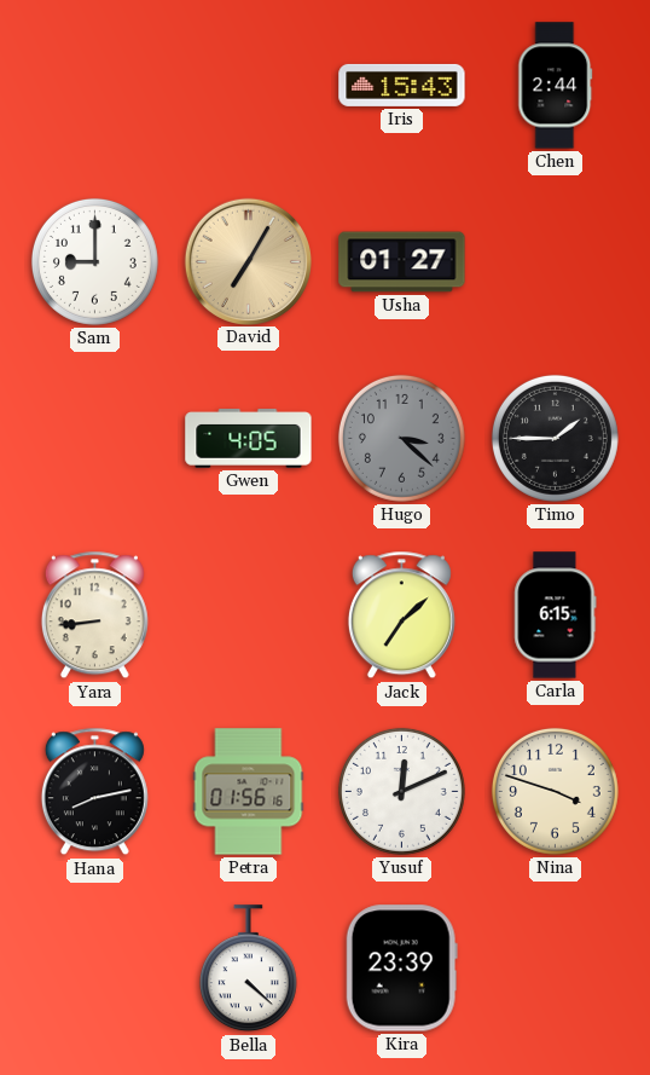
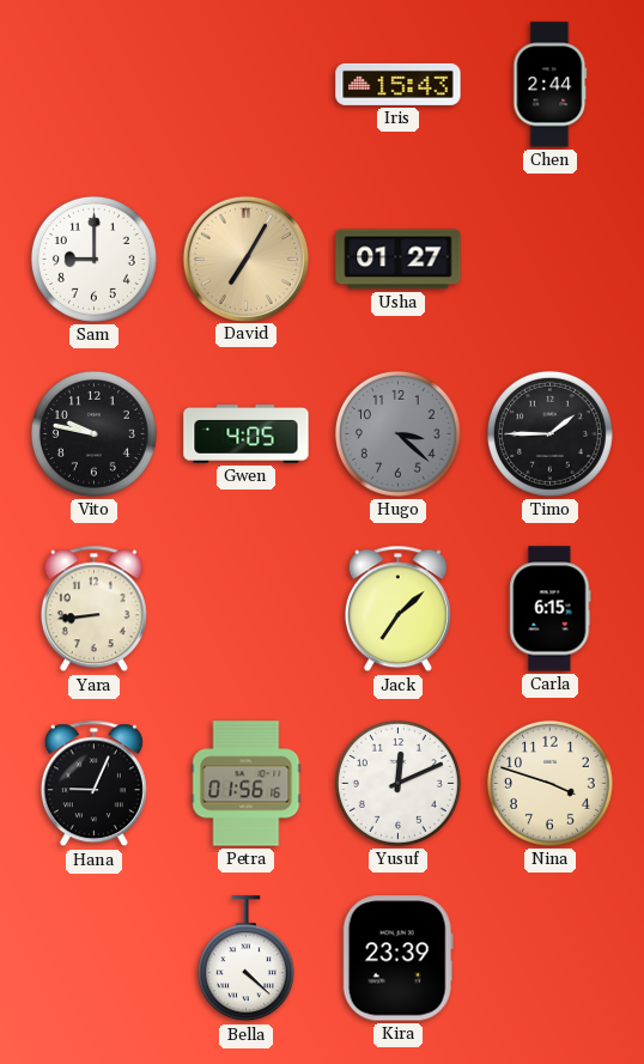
Vito: none -> 9:47
Hana: 8:13 -> 9:04
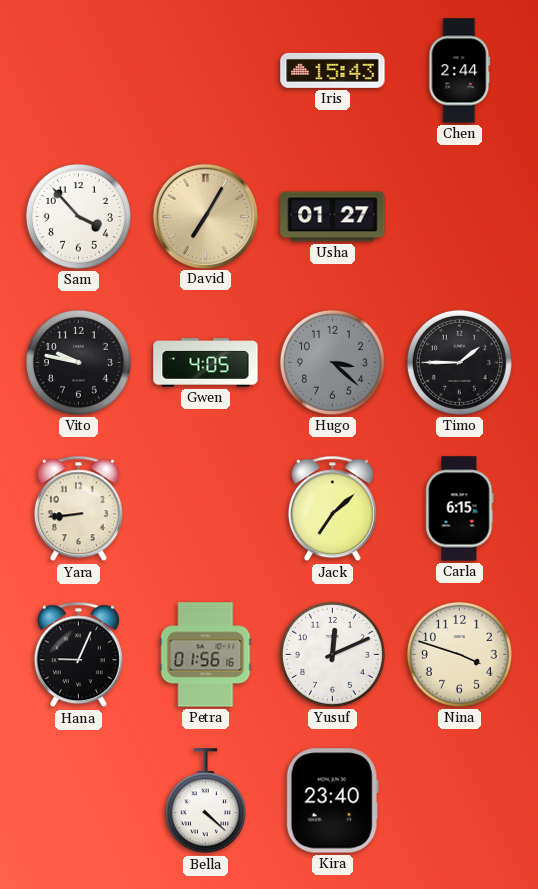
Sam: 9:00 -> 3:53
Kira: 23:39 -> 23:40
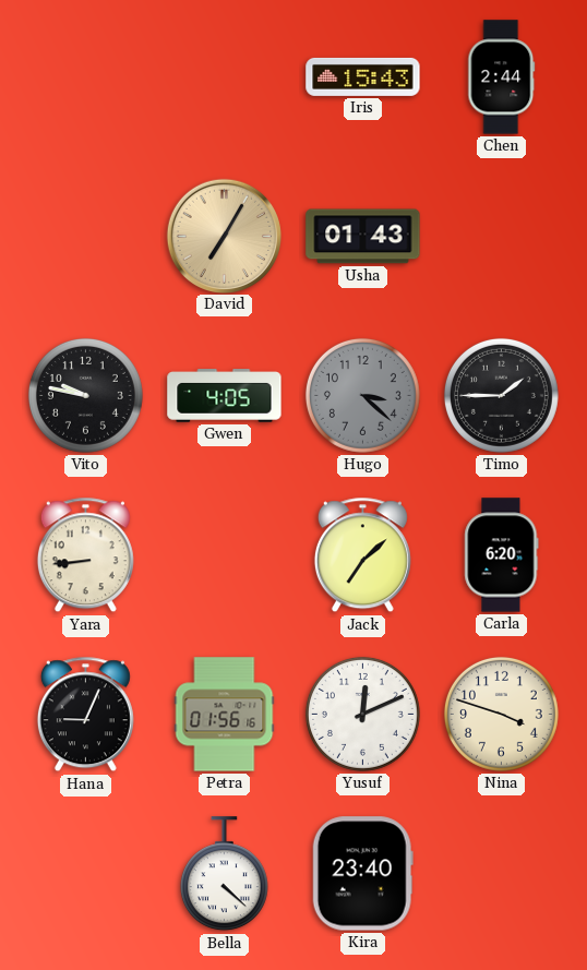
Sam: 3:53 -> none
Usha: 01:27 -> 01:43
Carla: 6:15 -> 6:20
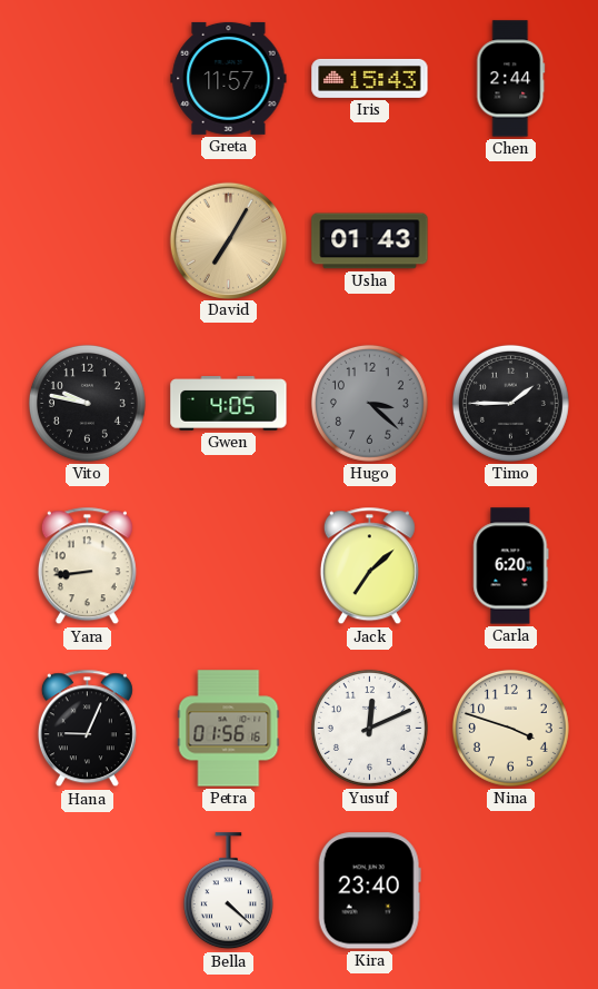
Greta: none -> 11:57
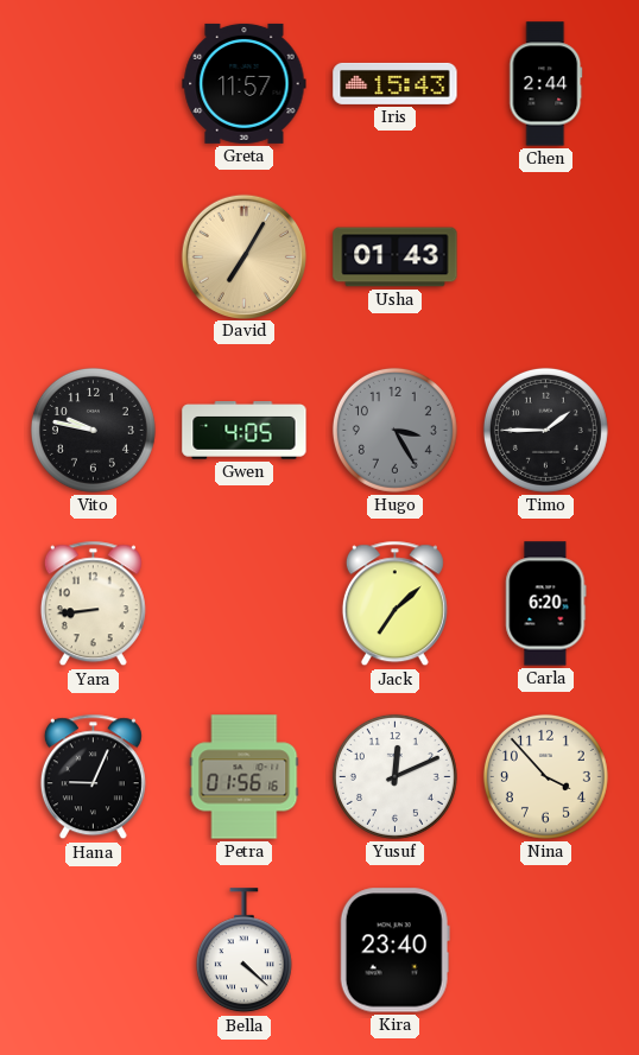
Hugo: 3:22 -> 3:25
Nina: 3:48 -> 3:53
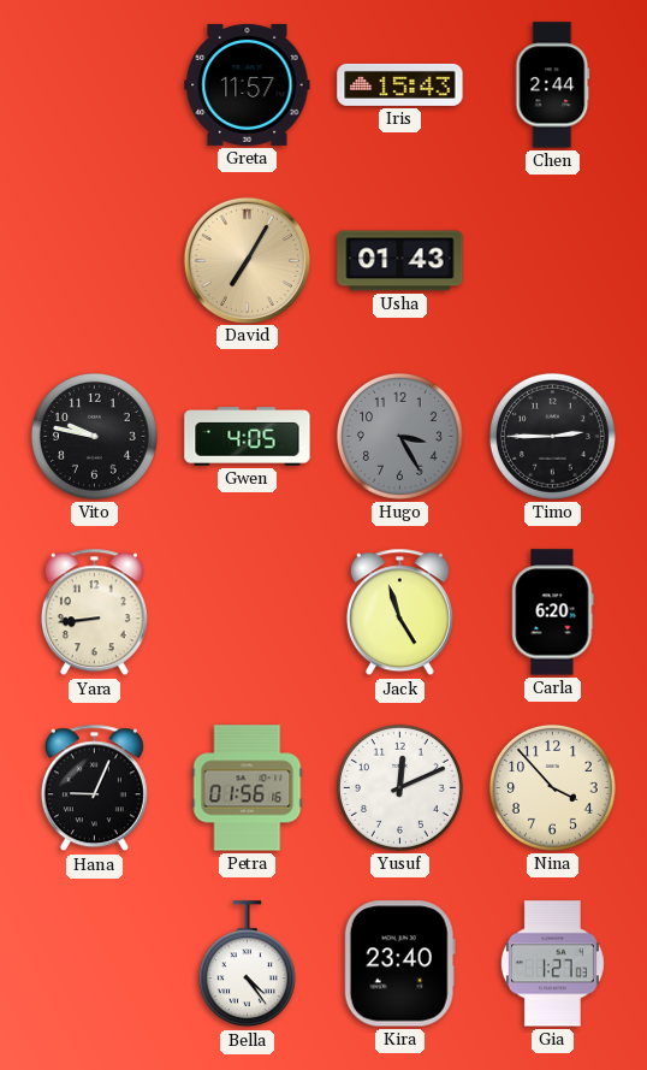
Timo: 1:45 -> 2:45
Jack: 7:08 -> 4:57
Bella: 4:22 -> 4:24
Gia: none -> 1:27
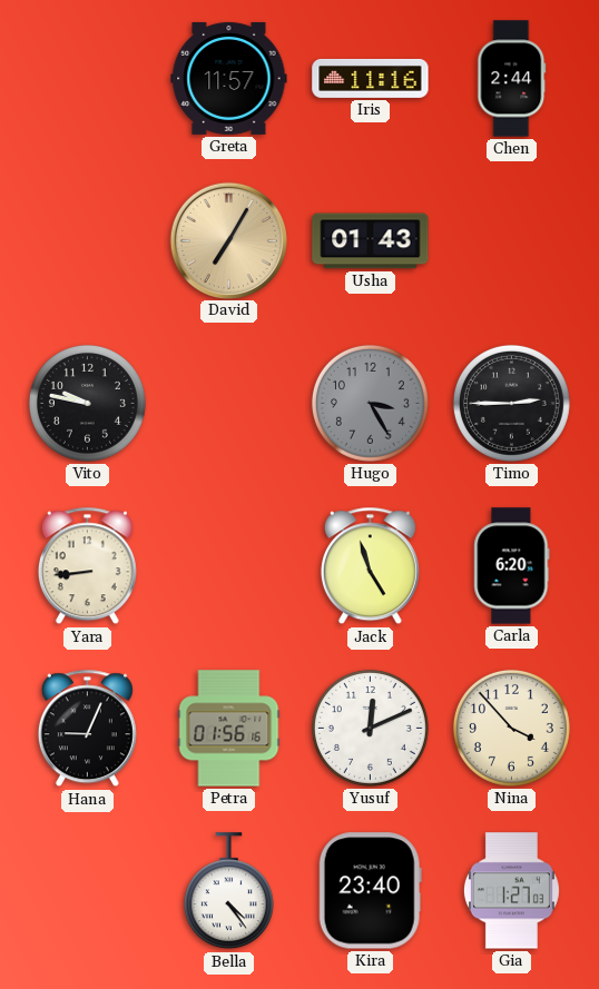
Iris: 15:43 -> 11:16
Gwen: 4:05 -> none
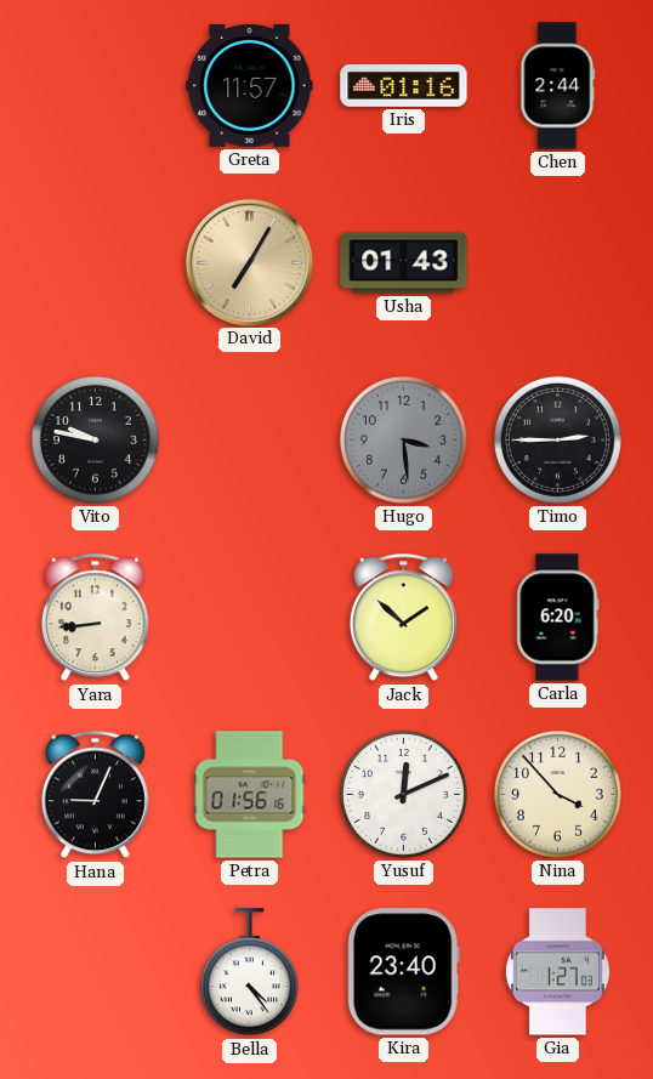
Iris: 11:16 -> 01:16
Hugo: 3:25 -> 3:29
Jack: 4:57 -> 1:52
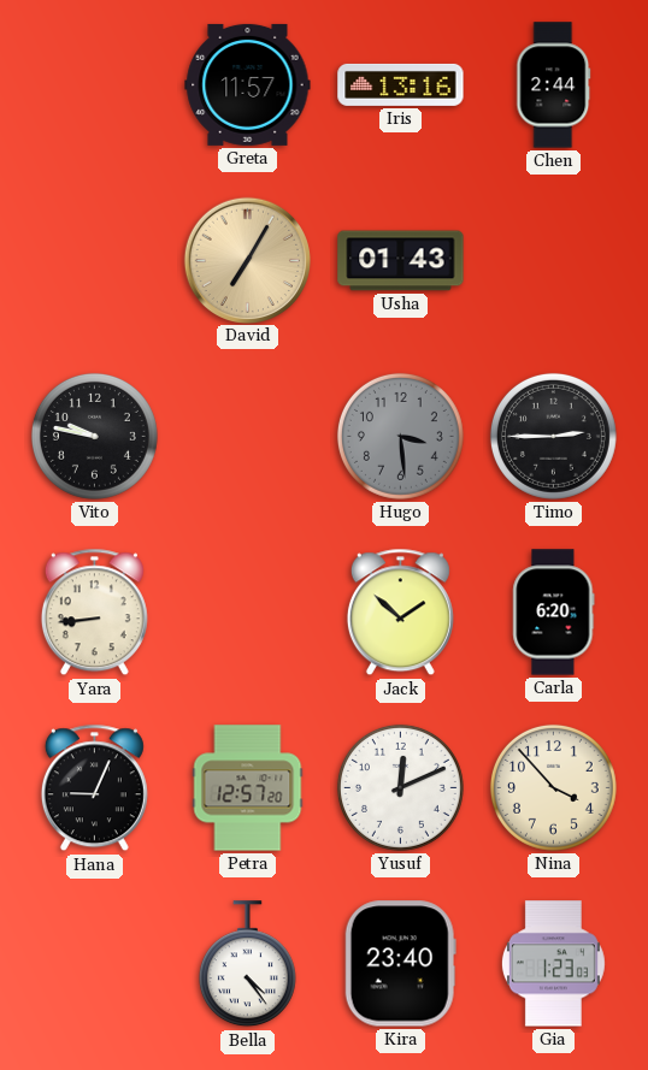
Iris: 01:16 -> 13:16
Petra: 01:56 -> 12:57
Gia: 1:27 -> 1:23
